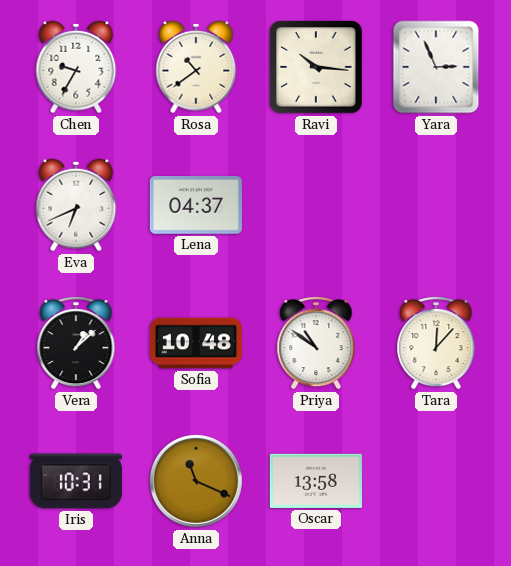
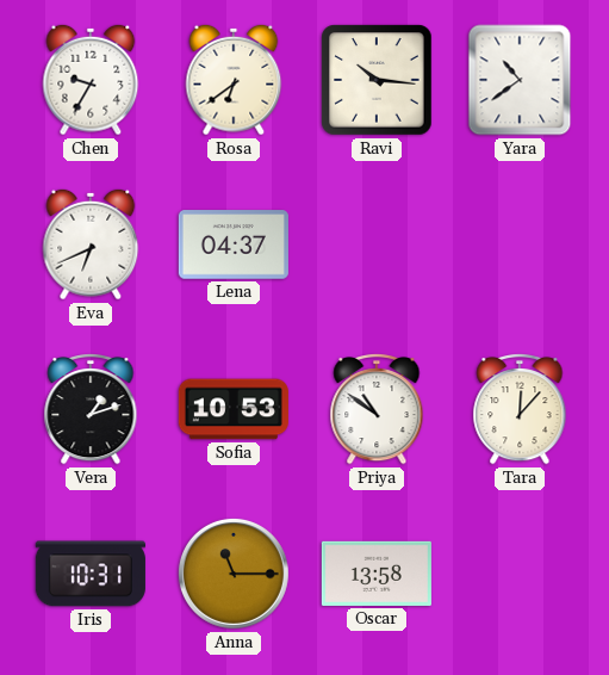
Rosa: 10:39 -> 6:39
Yara: 2:56 -> 10:39
Vera: 1:08 -> 1:12
Sofia: 10:48 -> 10:53
Anna: 11:19 -> 11:15
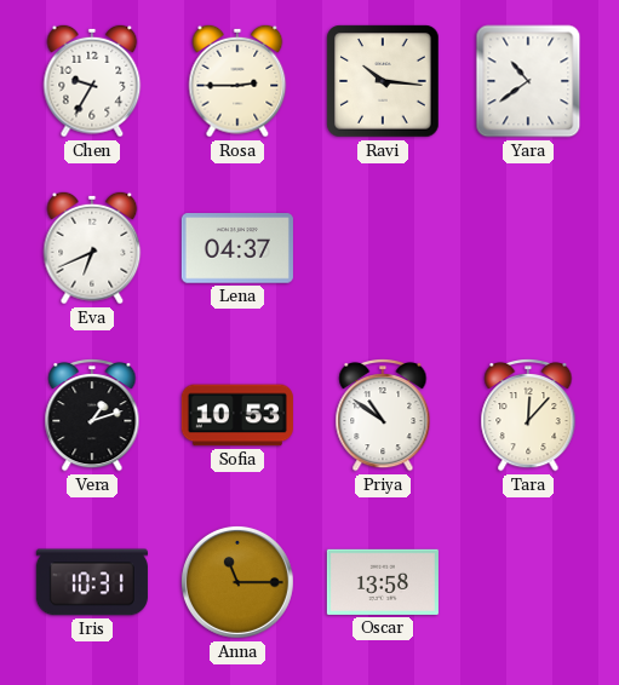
Rosa: 6:39 -> 2:45
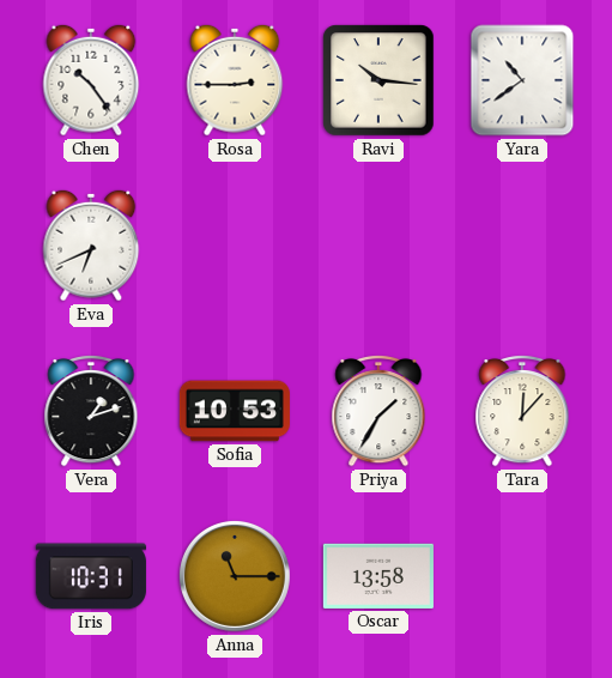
Chen: 9:35 -> 10:24
Lena: 04:37 -> none
Priya: 10:51 -> 1:35
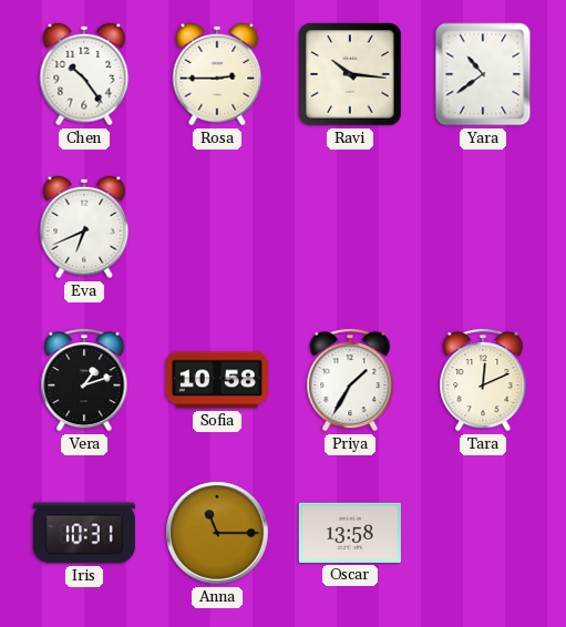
Sofia: 10:53 -> 10:58
Tara: 12:07 -> 12:11
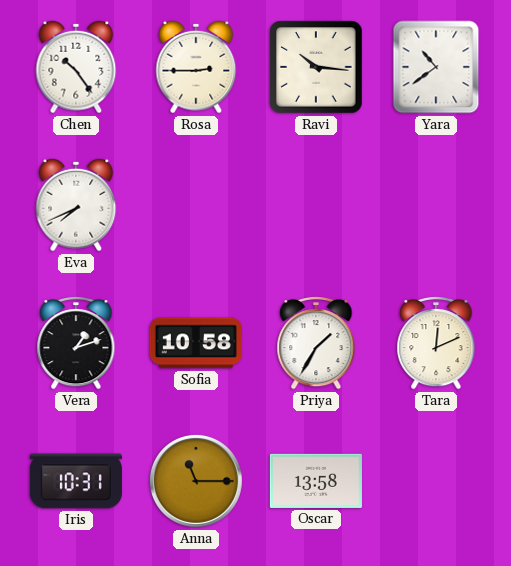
Eva: 6:41 -> 7:41
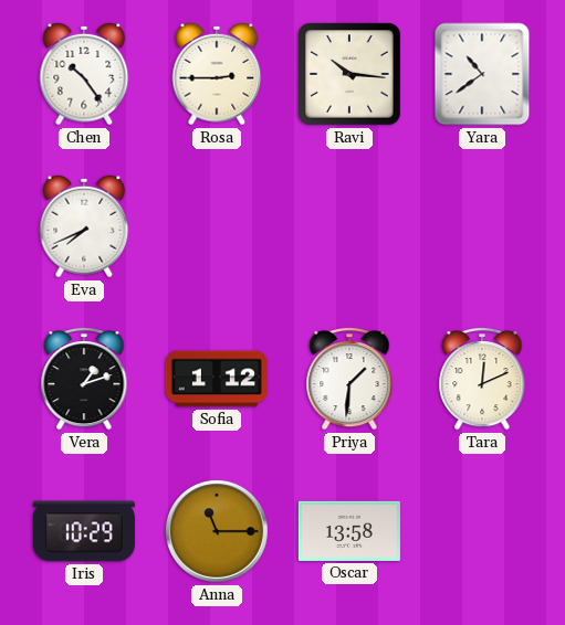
Sofia: 10:58 -> 1:12
Priya: 1:35 -> 1:31
Iris: 10:31 -> 10:29
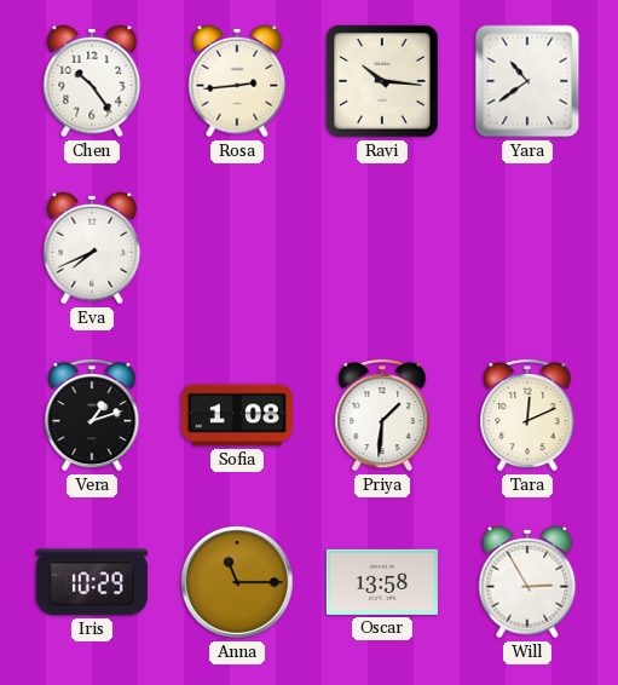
Rosa: 2:45 -> 2:44
Sofia: 1:12 -> 1:08
Will: none -> 2:55
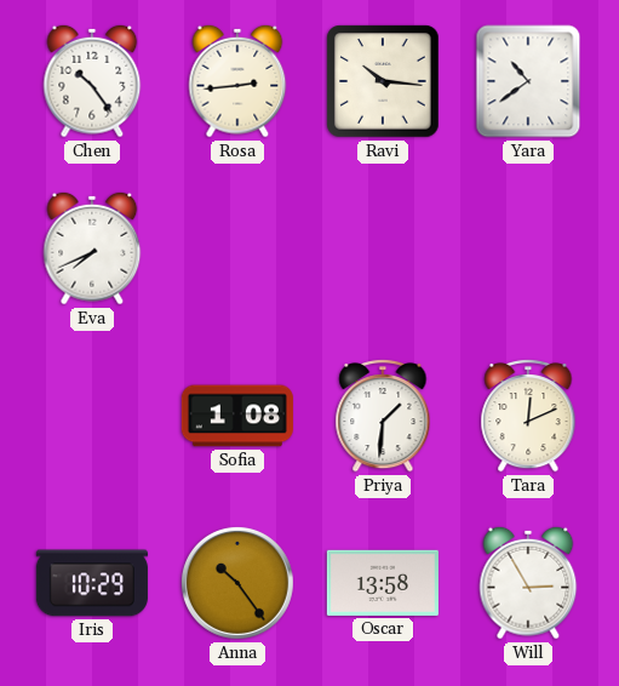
Vera: 1:12 -> none
Anna: 11:15 -> 10:24
